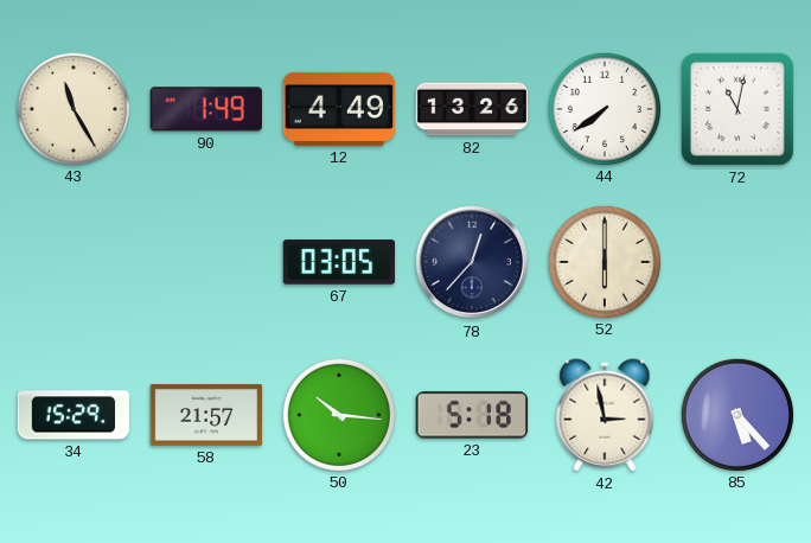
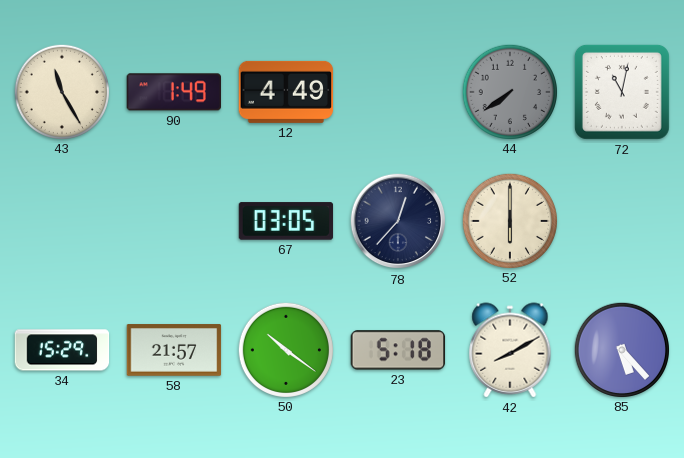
82: 13:26 -> none
44 dial: white -> grey
50: 10:16 -> 10:21
42: 2:58 -> 8:10
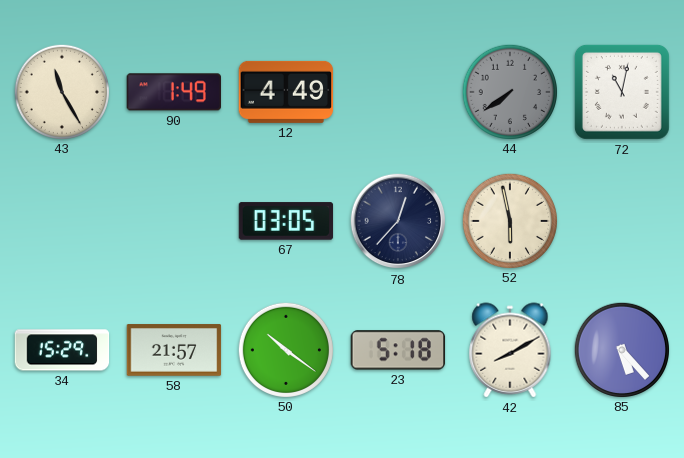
52: 6:00 -> 5:58
